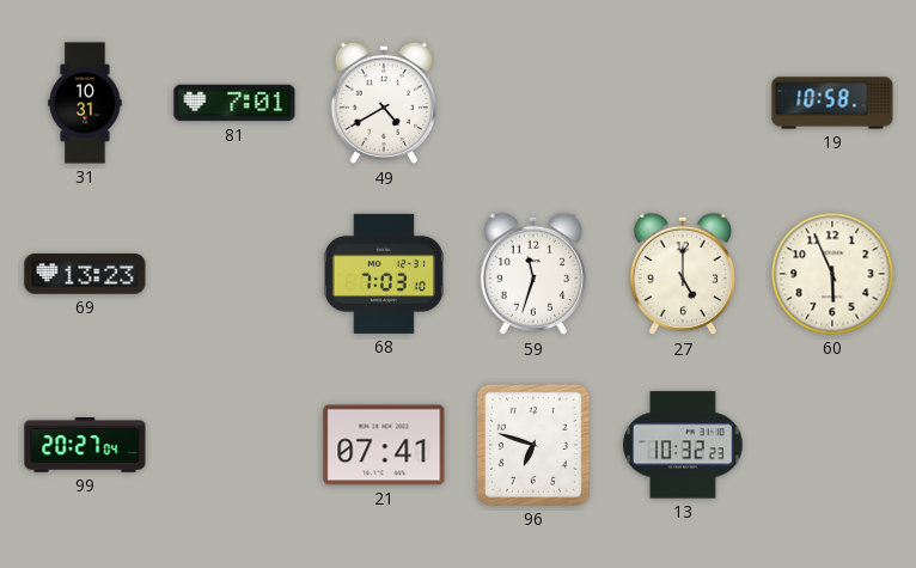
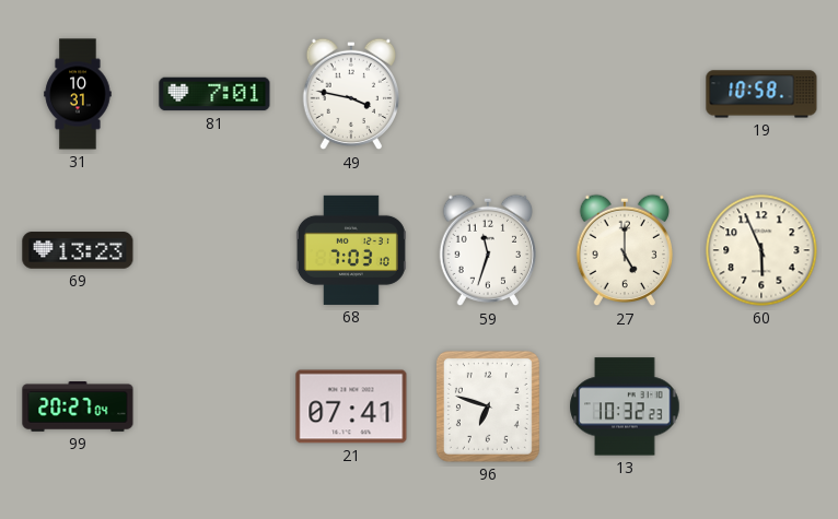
49: 4:40 -> 3:47
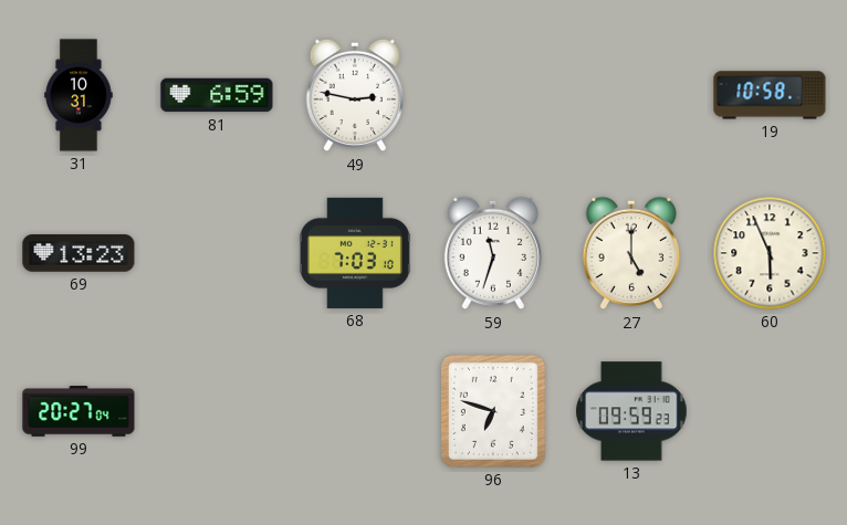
81: 7:01 -> 6:59
49: 3:47 -> 2:47
21: 07:41 -> none
13: 10:32 -> 09:59
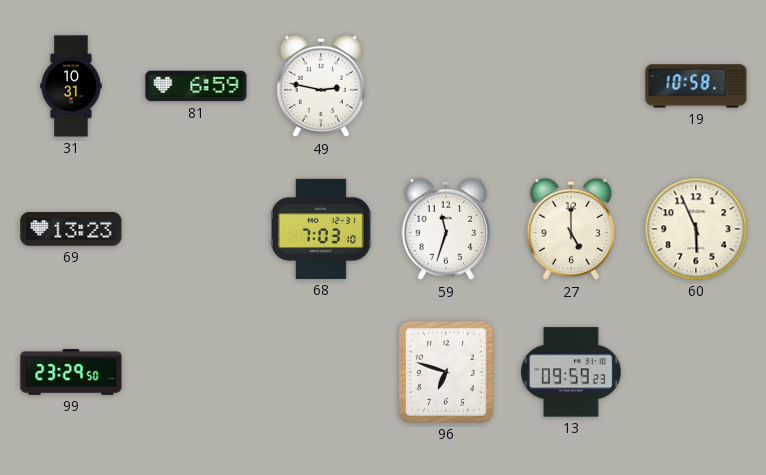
99: 20:27 -> 23:29
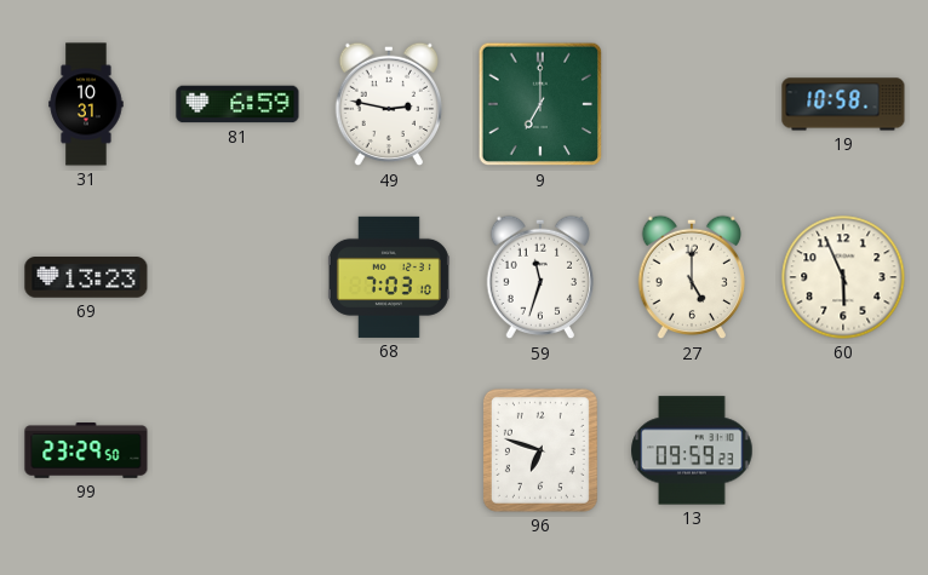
9: none -> 7:00
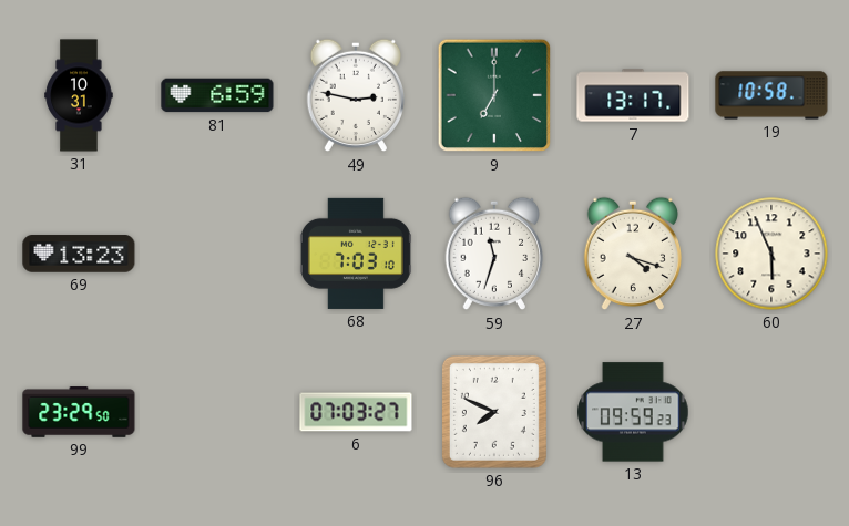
7: none -> 13:17
27: 5:00 -> 4:18
6: none -> 07:03
96: 6:48 -> 7:49
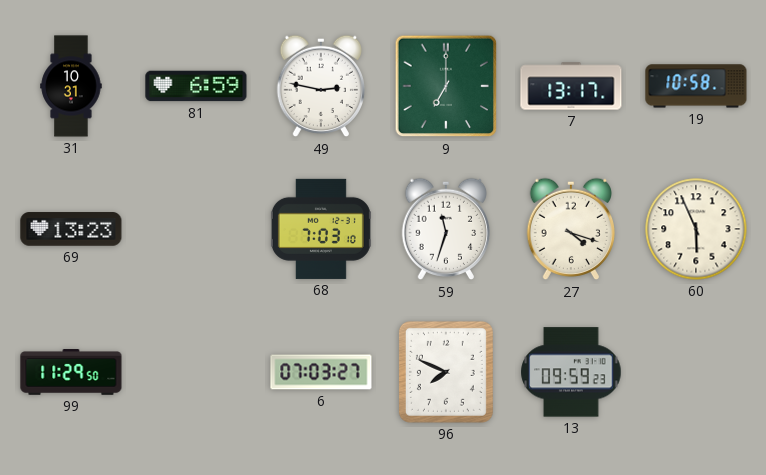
99: 23:29 -> 11:29
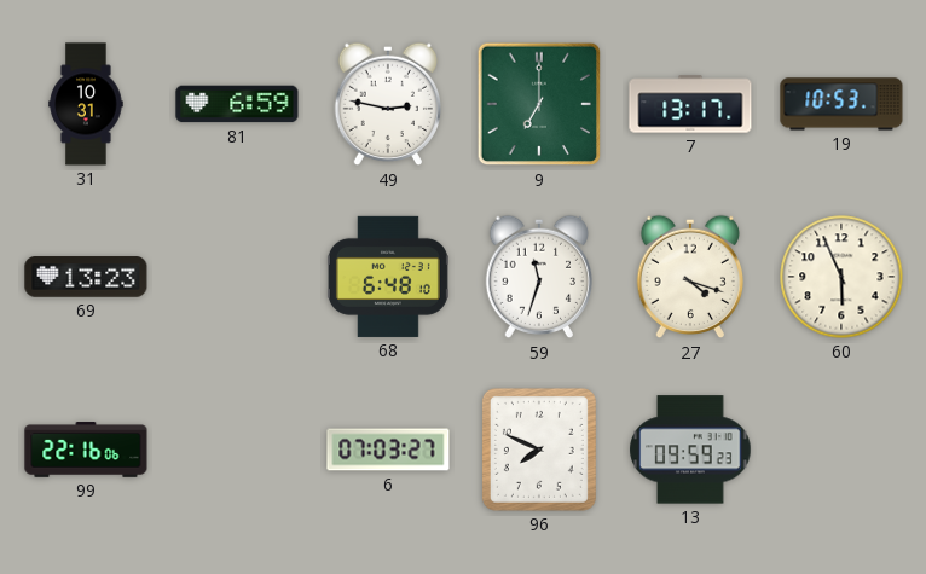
19: 10:58 -> 10:53
68: 7:03 -> 6:48
99: 11:29 -> 22:16
